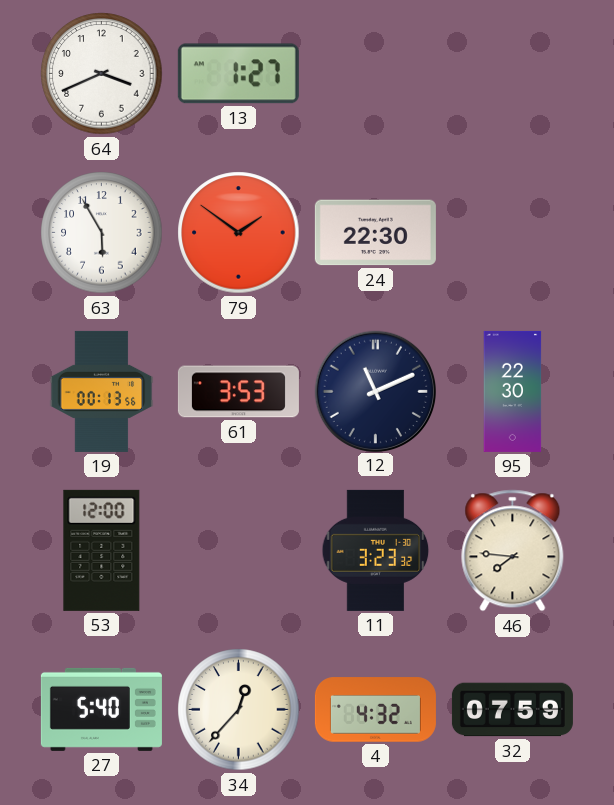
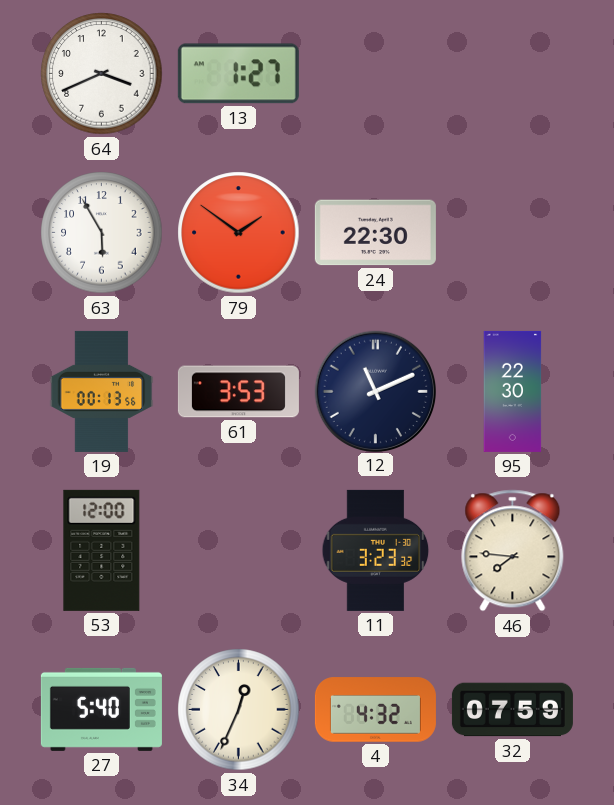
34: 12:37 -> 12:34
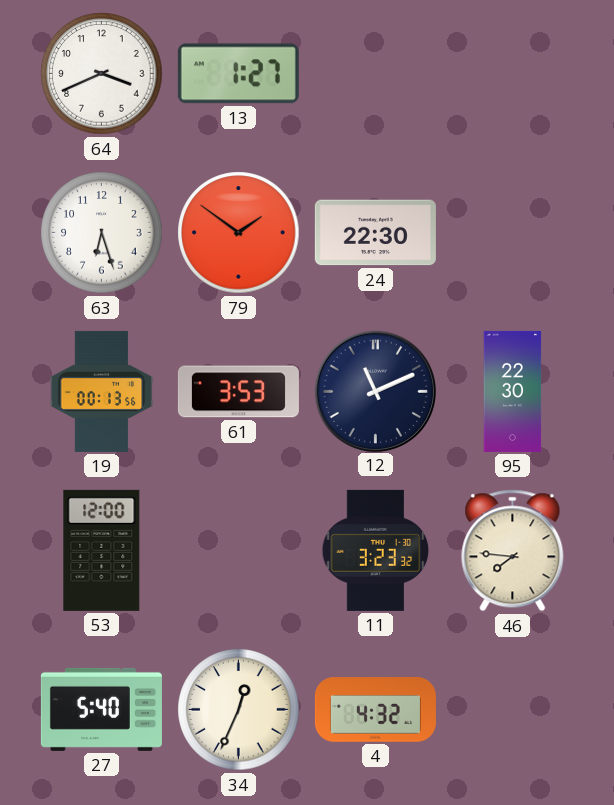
63: 5:55 -> 6:27
32: 07:59 -> none
